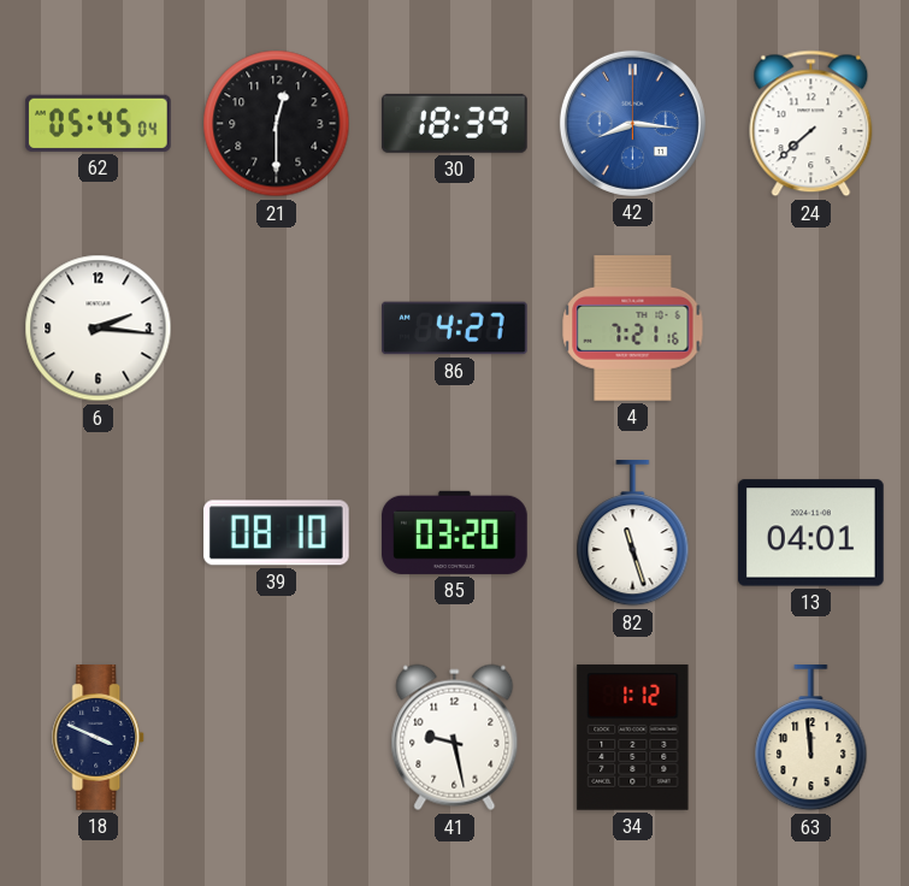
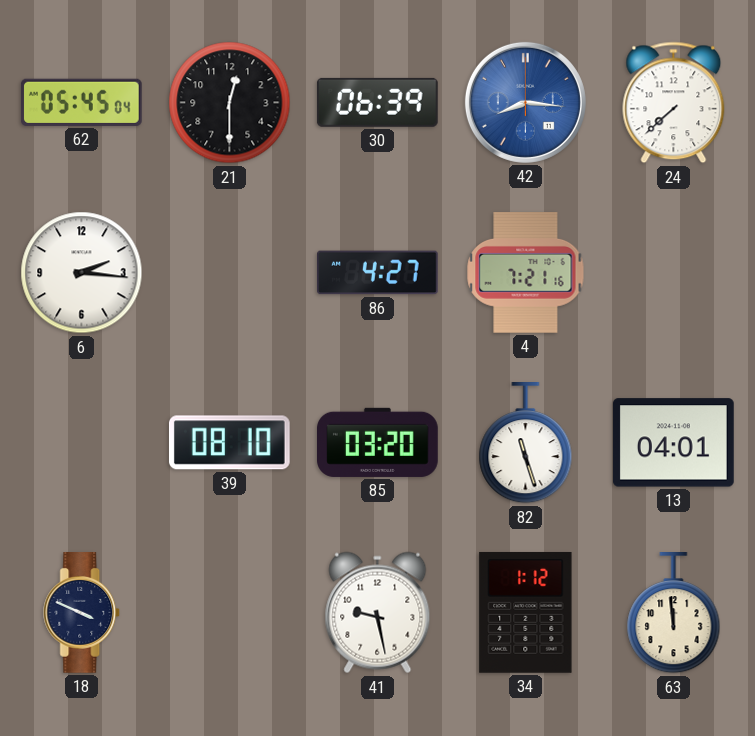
30: 18:39 -> 06:39
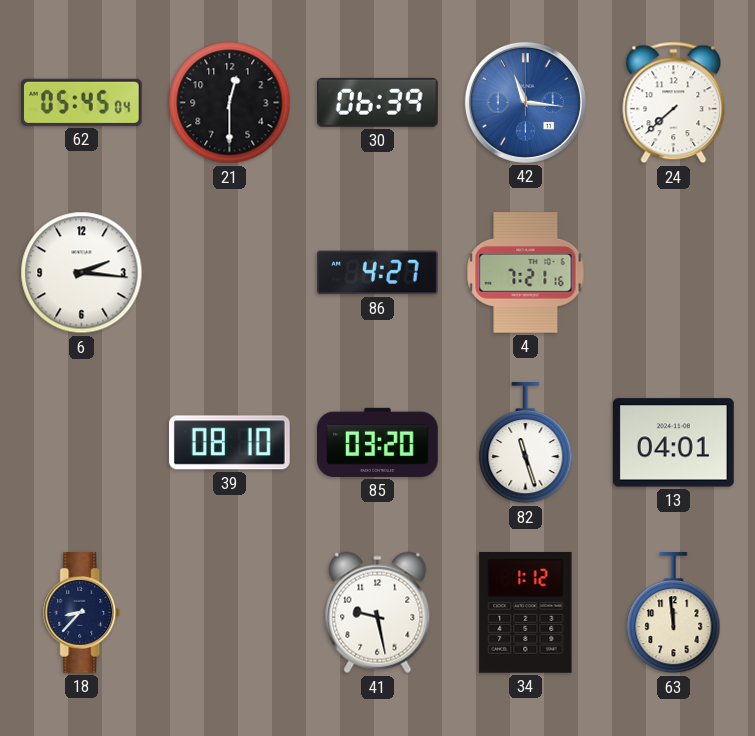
42: 8:16 -> 11:16
18: 3:49 -> 8:37
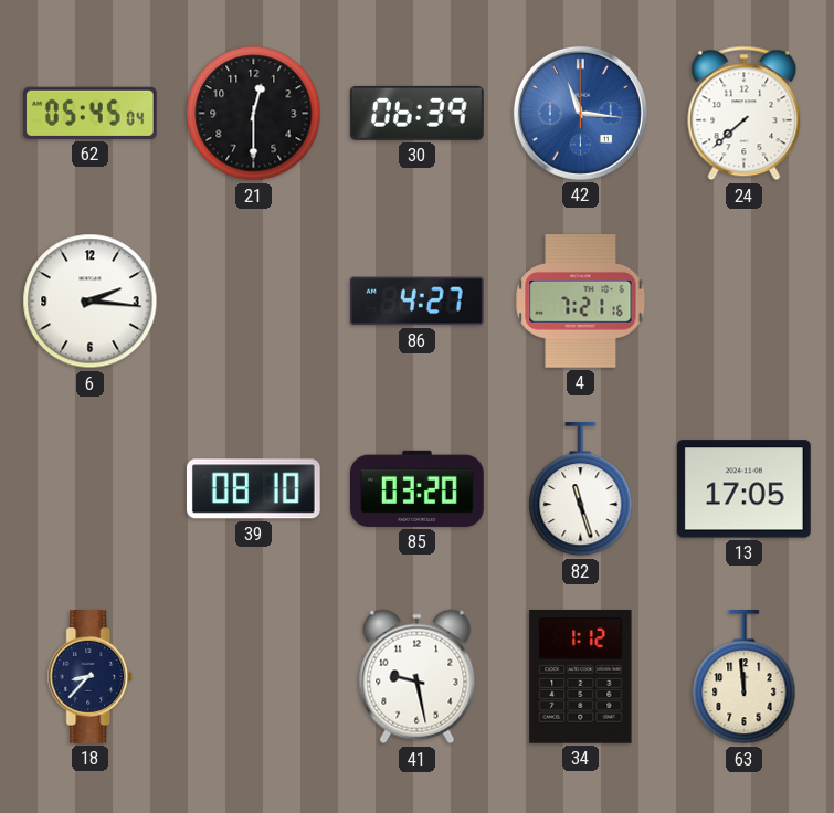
13: 04:01 -> 17:05
